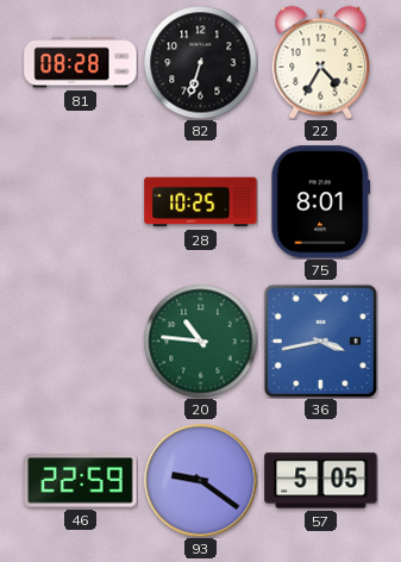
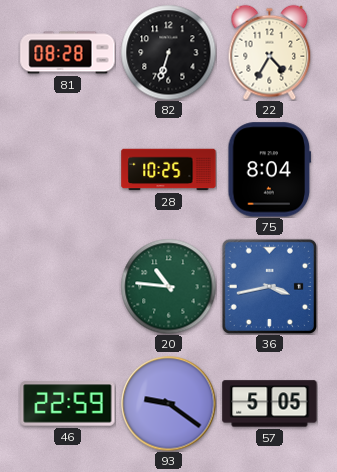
75: 8:01 -> 8:04
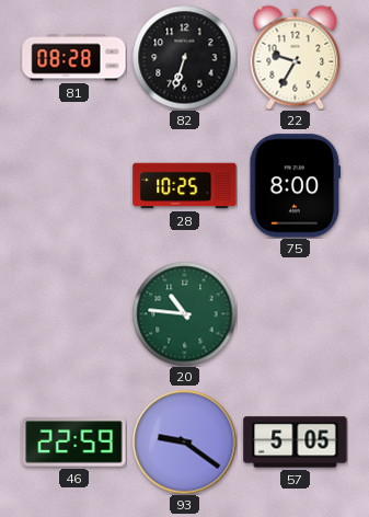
22: 4:35 -> 9:35
75: 8:04 -> 8:00
36: 3:43 -> none
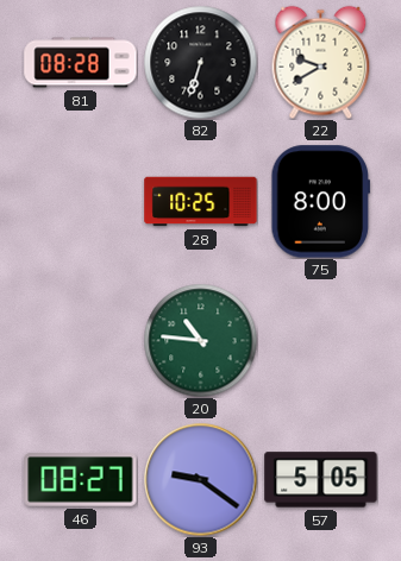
22: 9:35 -> 9:40
46: 22:59 -> 08:27
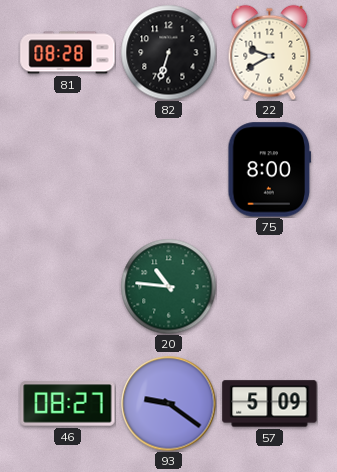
28: 10:25 -> none
57: 5:05 -> 5:09
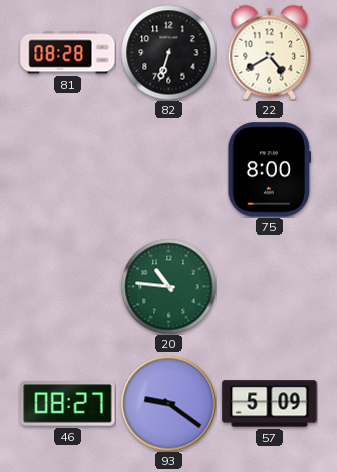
22: 9:40 -> 4:40
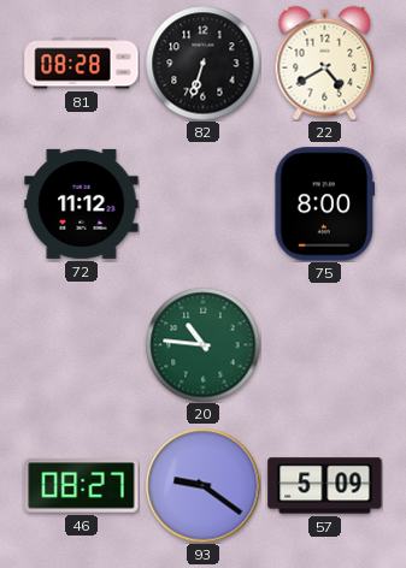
72: none -> 11:12
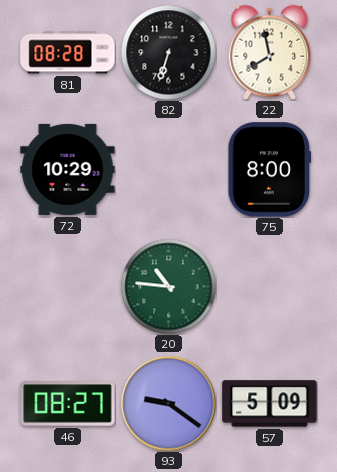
22: 4:40 -> 7:58
72: 11:12 -> 10:29
